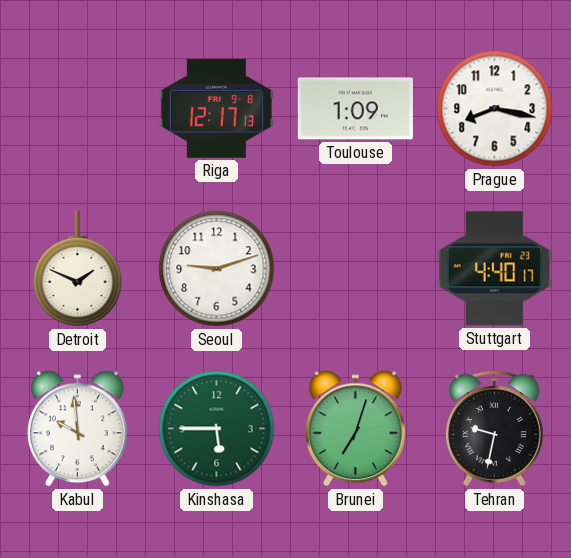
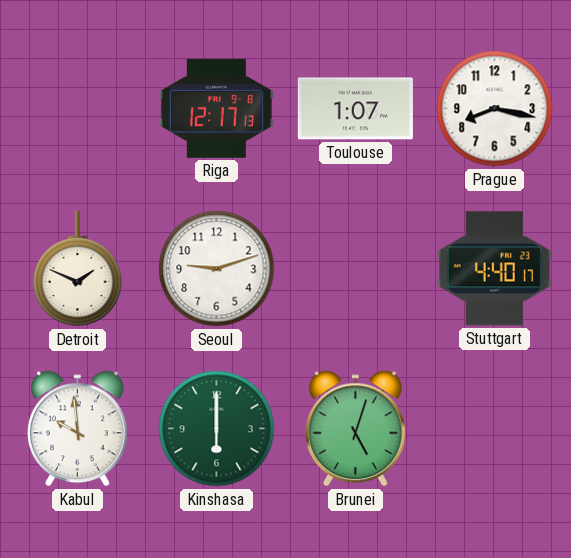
Toulouse: 1:09 -> 1:07
Kinshasa: 5:45 -> 6:00
Brunei: 7:03 -> 5:03
Tehran: 9:32 -> none
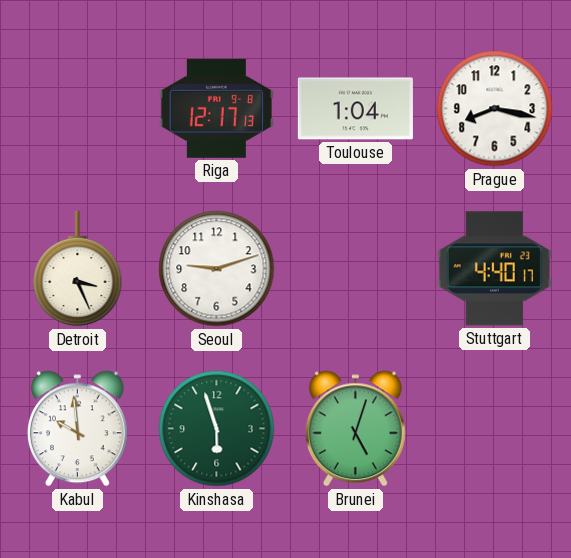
Toulouse: 1:07 -> 1:04
Detroit: 1:49 -> 3:26
Kinshasa: 6:00 -> 5:57
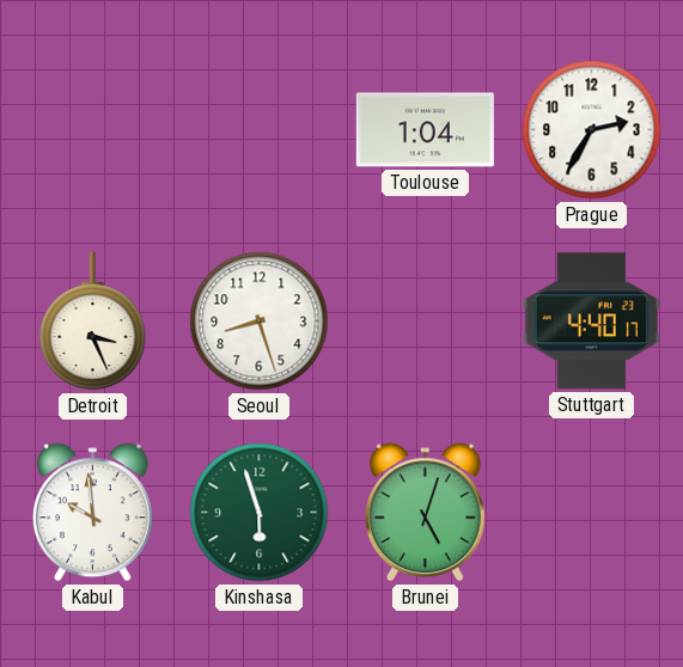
Riga: 12:17 -> none
Prague: 8:17 -> 2:35
Seoul: 9:12 -> 8:27
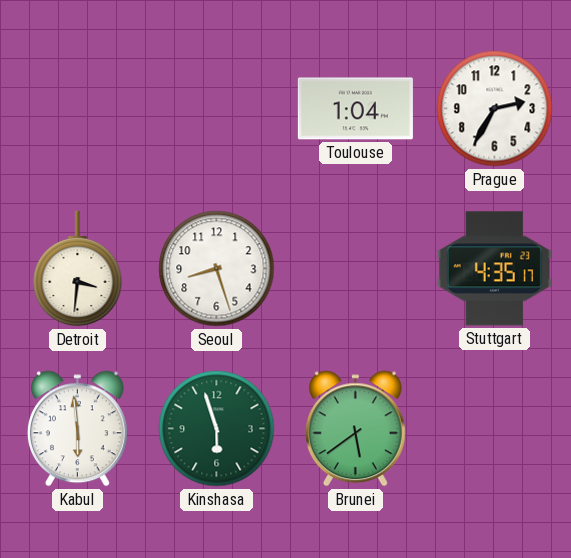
Detroit: 3:26 -> 3:31
Stuttgart: 4:40 -> 4:35
Kabul: 9:59 -> 5:59
Brunei: 5:03 -> 5:39
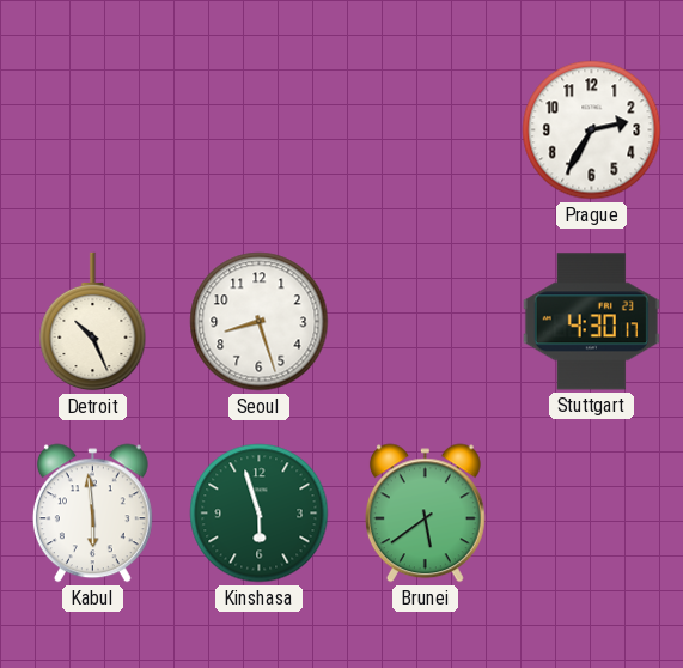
Toulouse: 1:04 -> none
Detroit: 3:31 -> 10:26
Stuttgart: 4:35 -> 4:30
